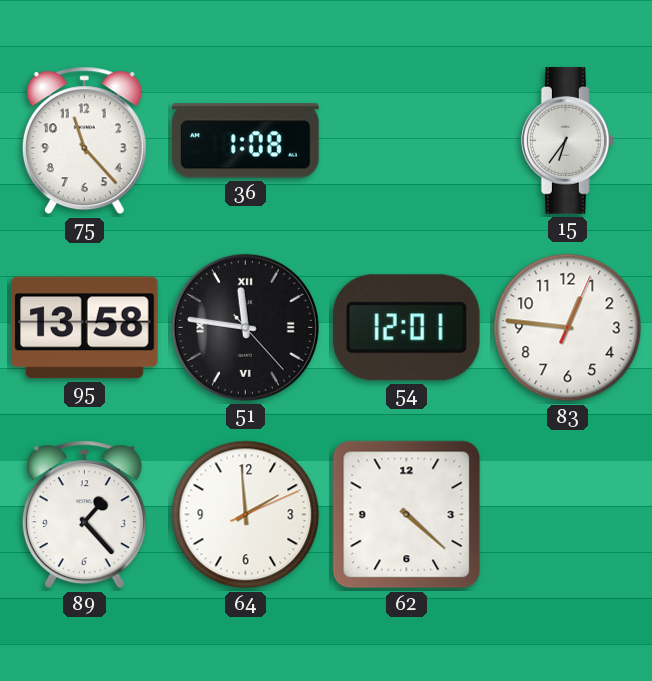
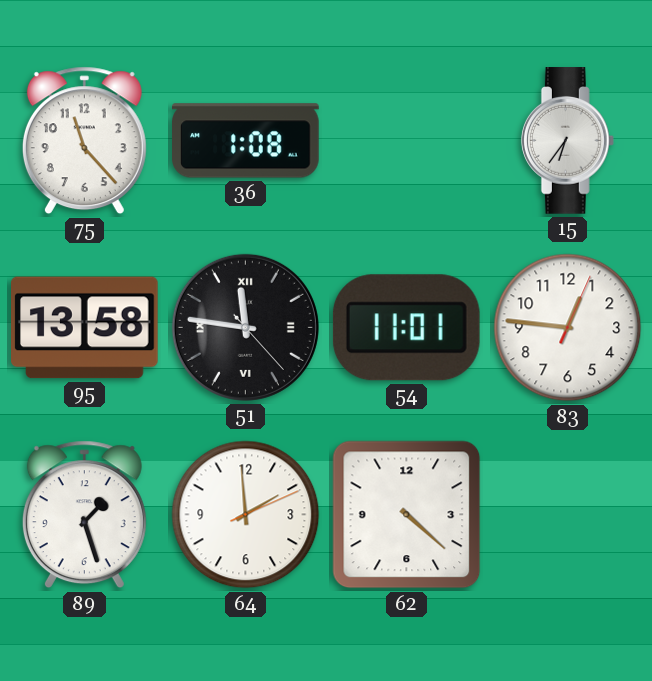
54: 12:01 -> 11:01
89: 1:23 -> 1:27
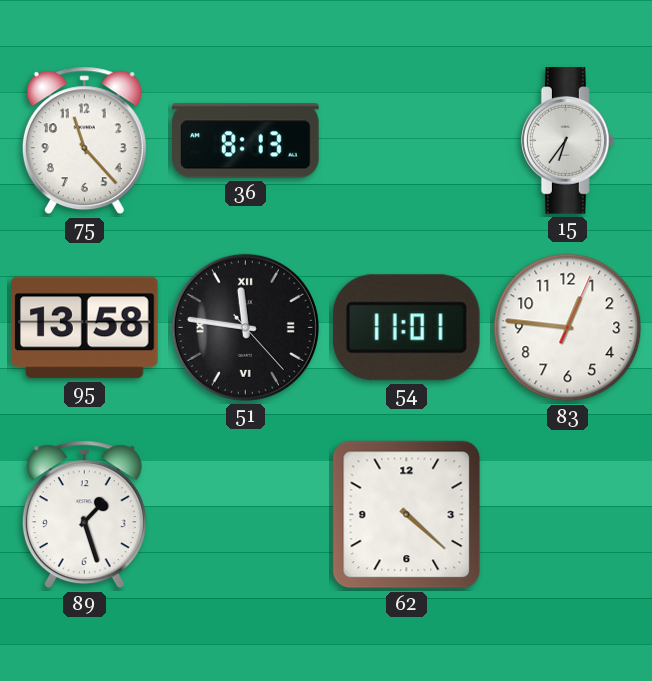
36: 1:08 -> 8:13
64: 1:59 -> none
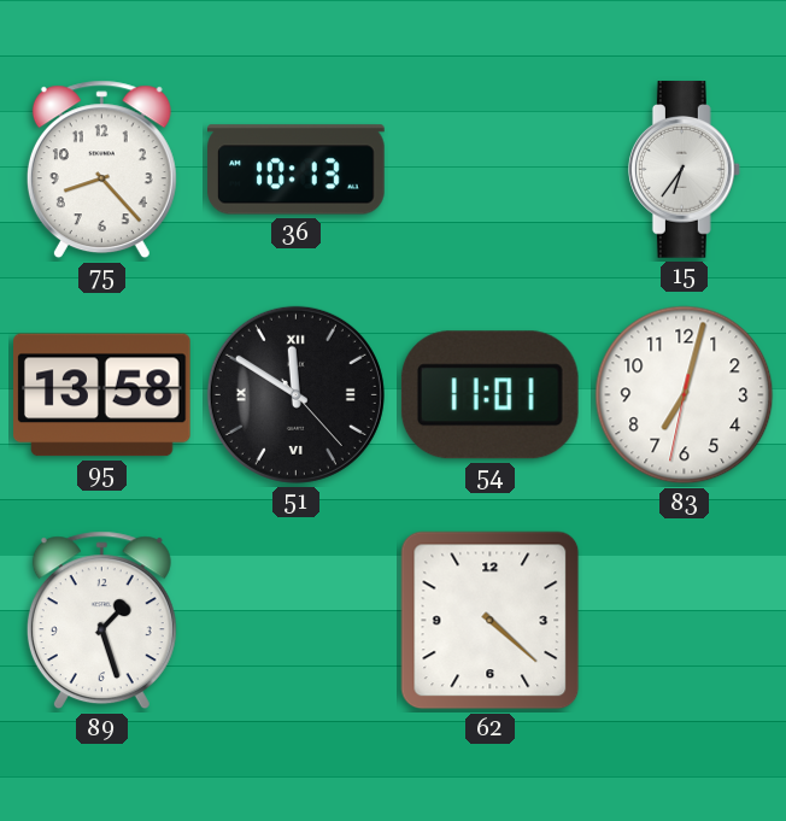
75: 11:23 -> 8:23
36: 8:13 -> 10:13
51: 11:46 -> 11:50
83: 12:46 -> 7:02
